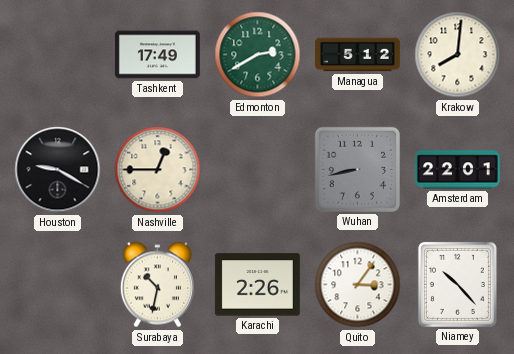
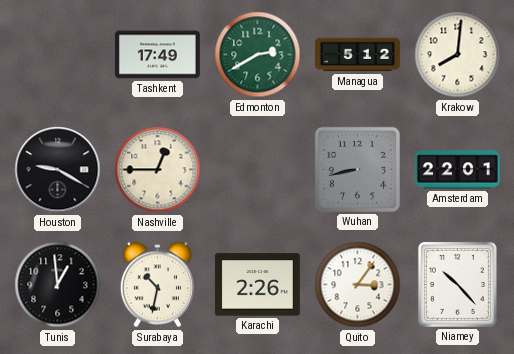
Tunis: none -> 12:59
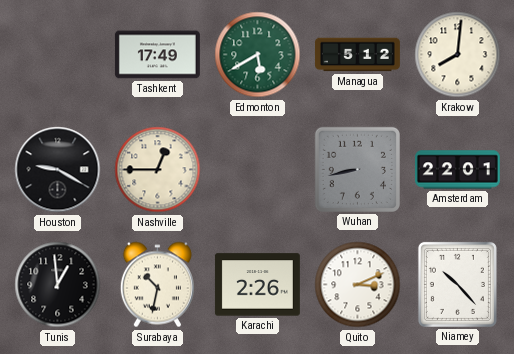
Edmonton: 2:40 -> 5:40
Quito: 3:06 -> 3:11
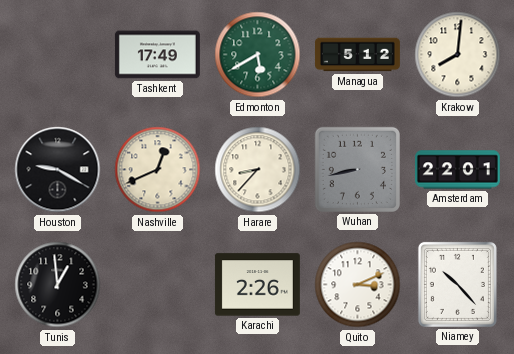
Nashville: 12:45 -> 12:41
Harare: none -> 8:37
Surabaya: 10:32 -> none
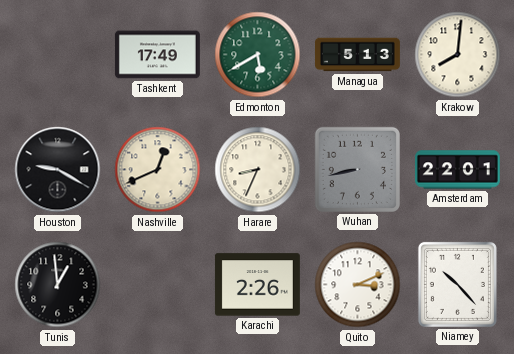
Managua: 5:12 -> 5:13
Harare: 8:37 -> 8:34
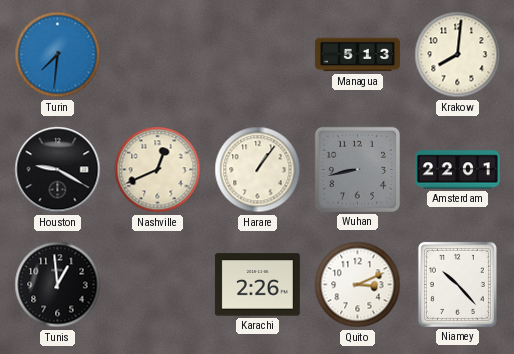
Turin: none -> 7:31
Tashkent: 17:49 -> none
Edmonton: 5:40 -> none
Harare: 8:34 -> 1:06
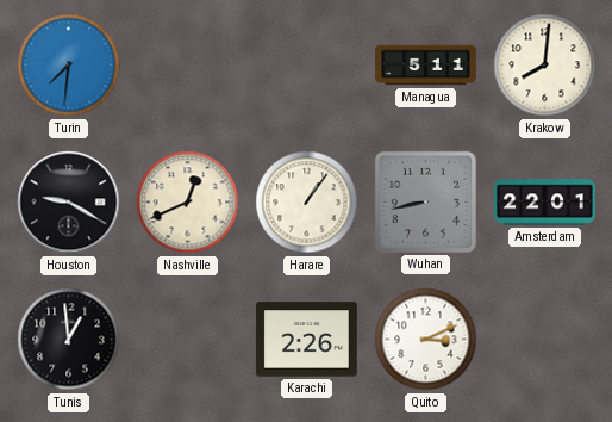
Managua: 5:13 -> 5:11
Niamey: 10:23 -> none
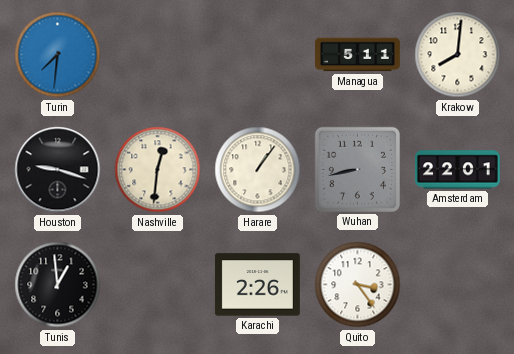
Houston: 9:20 -> 9:18
Nashville: 12:41 -> 12:31
Quito: 3:11 -> 3:24
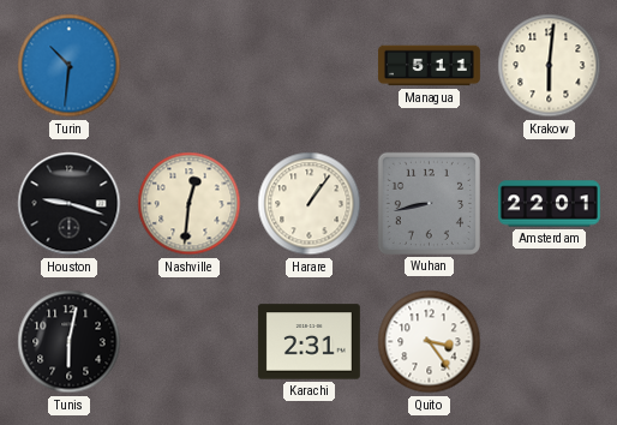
Turin: 7:31 -> 10:31
Krakow: 8:01 -> 6:01
Tunis: 12:59 -> 6:02
Karachi: 2:26 -> 2:31
